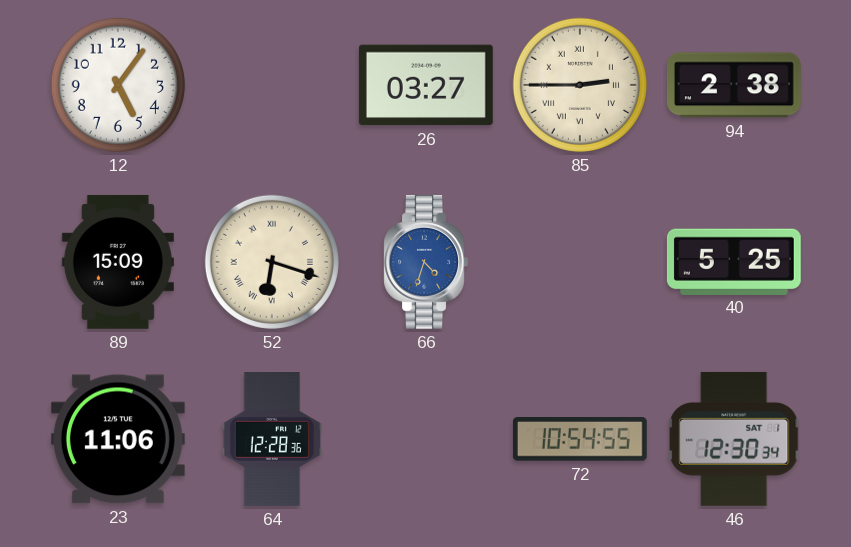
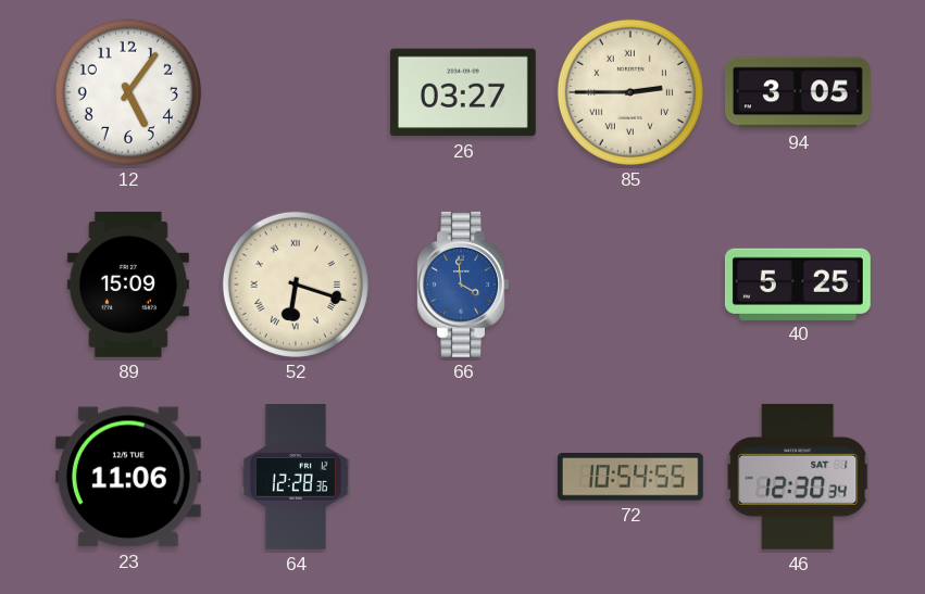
94: 2:38 -> 3:05
66: 4:33 -> 3:59
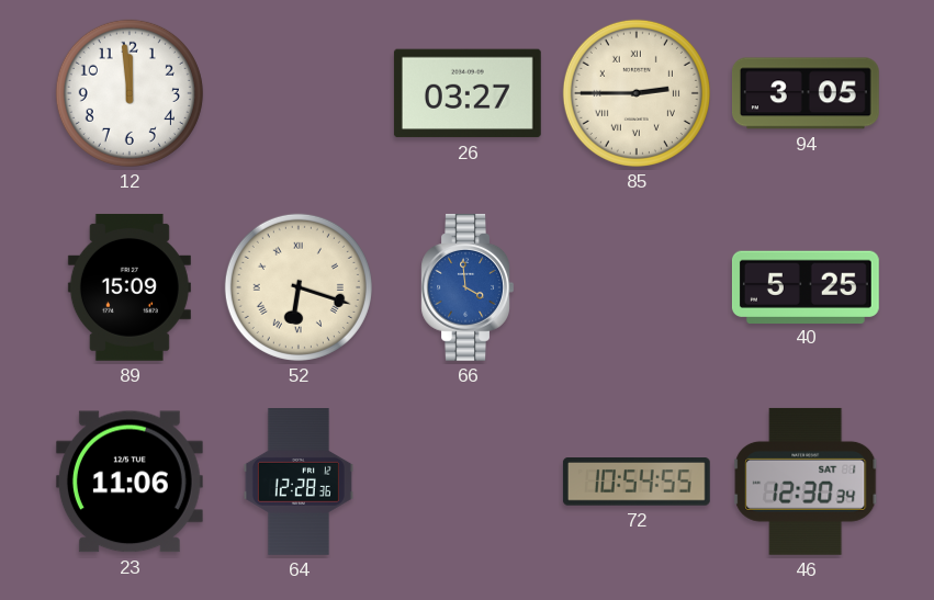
12: 5:06 -> 11:59
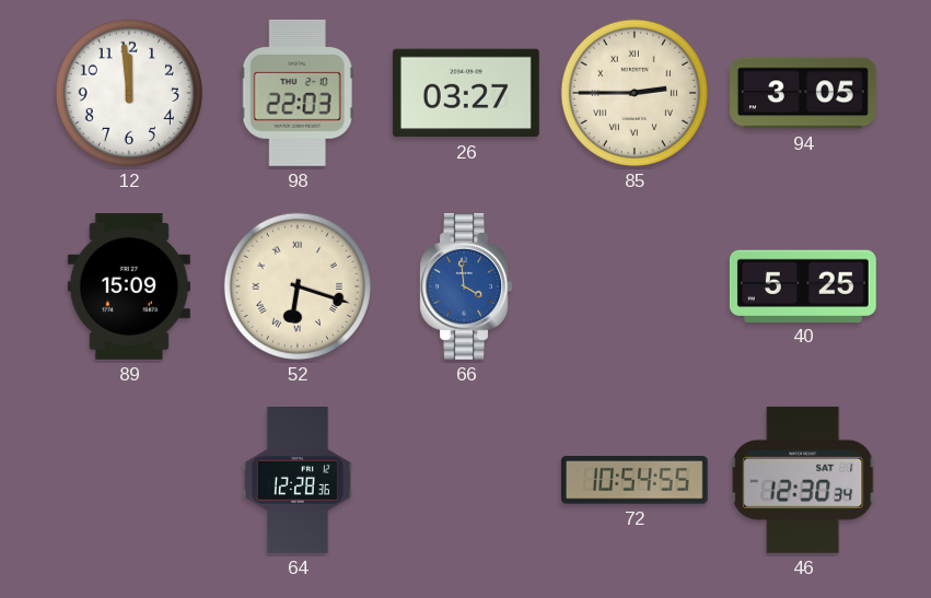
98: none -> 22:03
23: 11:06 -> none
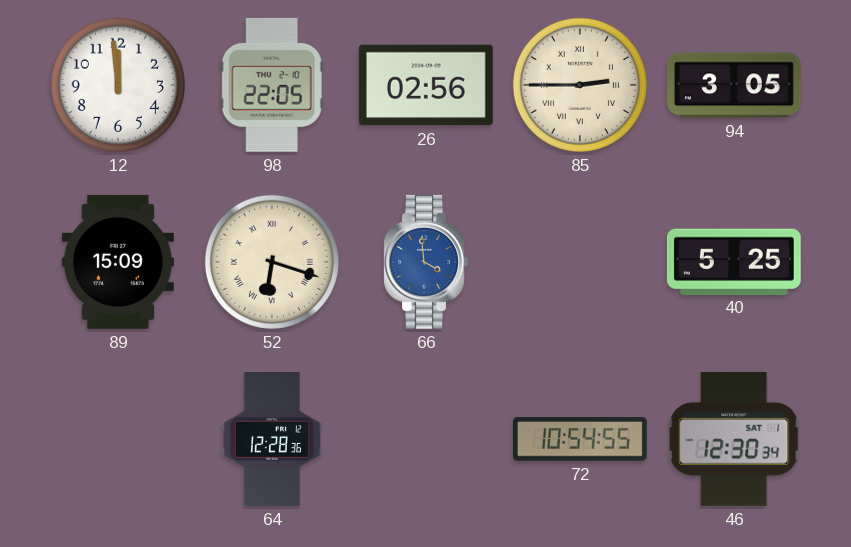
98: 22:03 -> 22:05
26: 03:27 -> 02:56
